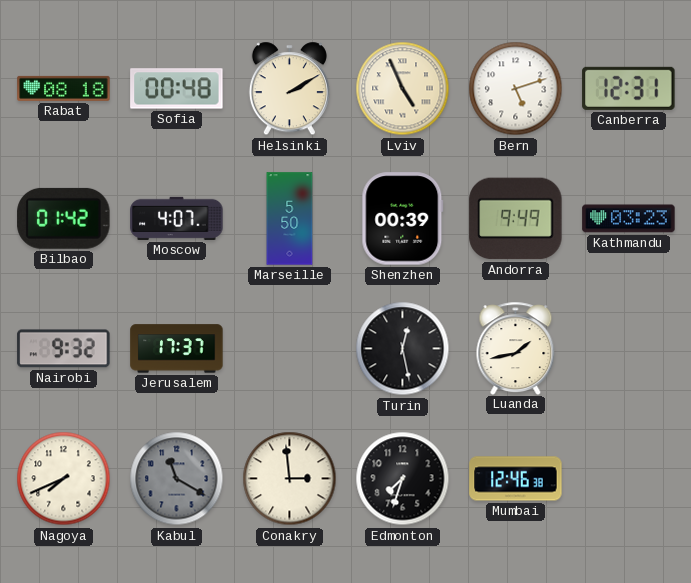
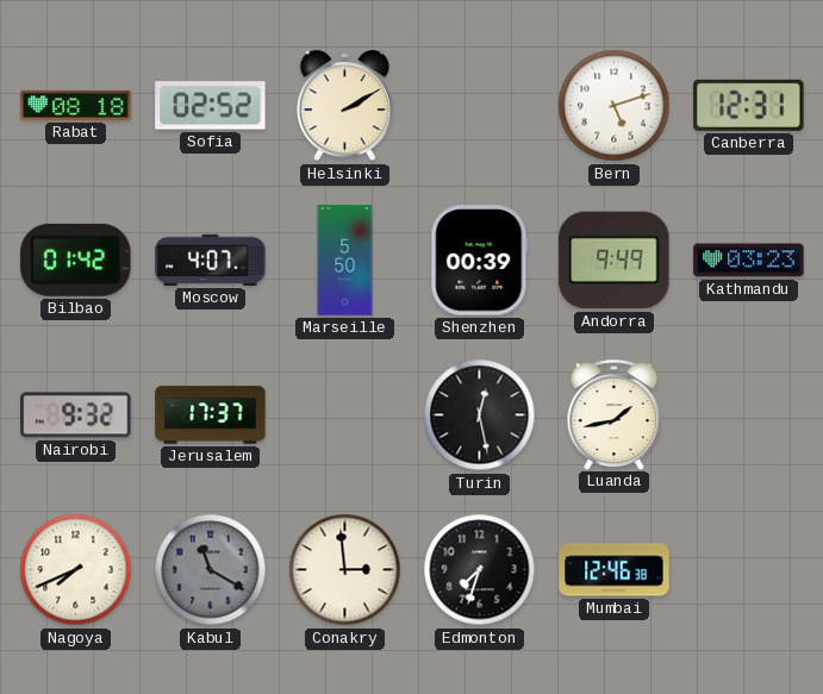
Sofia: 00:48 -> 02:52
Lviv: 4:56 -> none
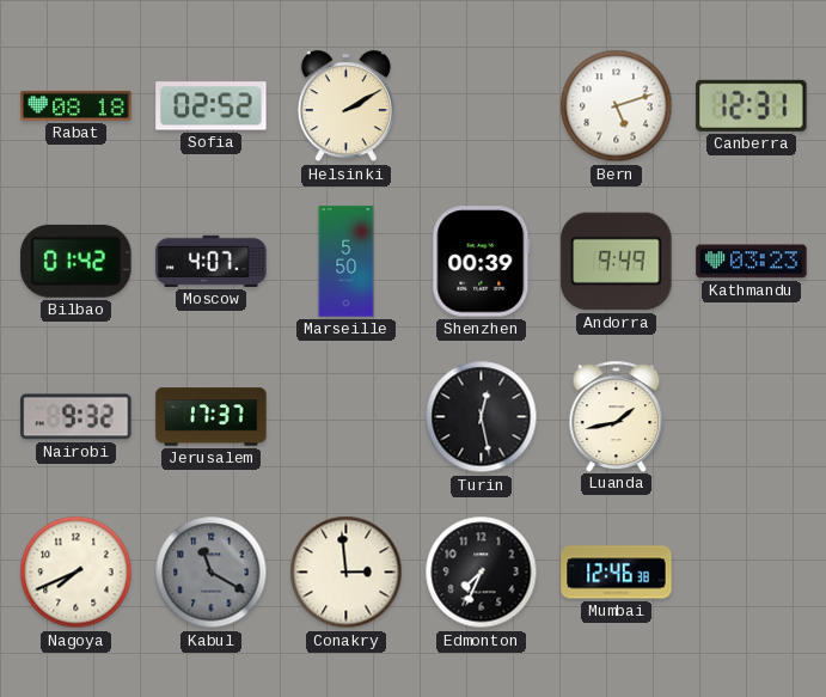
Edmonton: 7:33 -> 7:34
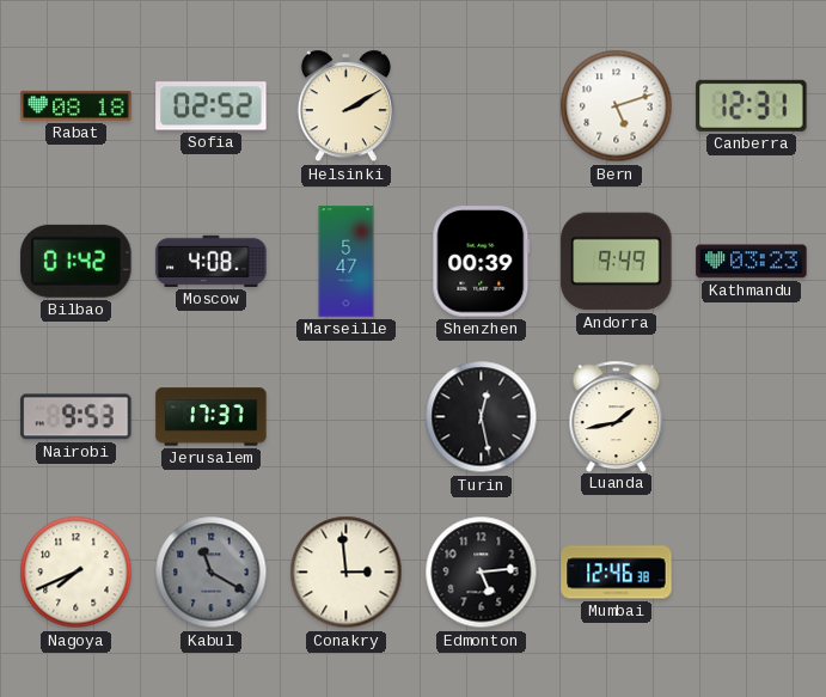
Moscow: 4:07 -> 4:08
Marseille: 5:50 -> 5:47
Nairobi: 9:32 -> 9:53
Edmonton: 7:34 -> 5:14
